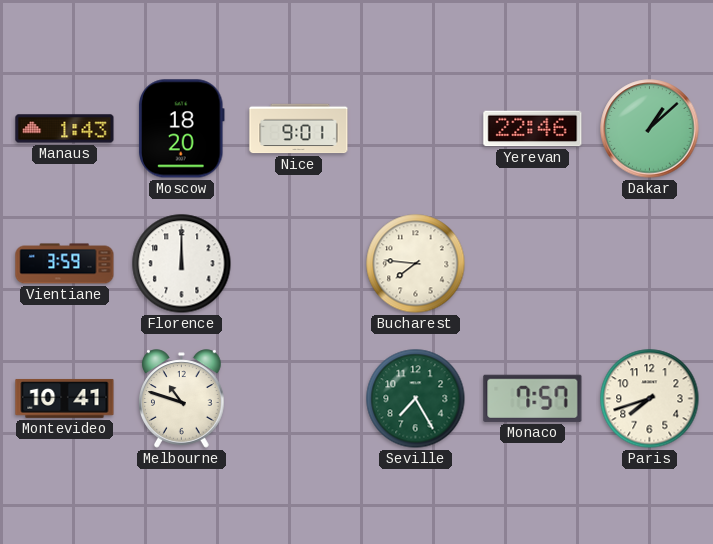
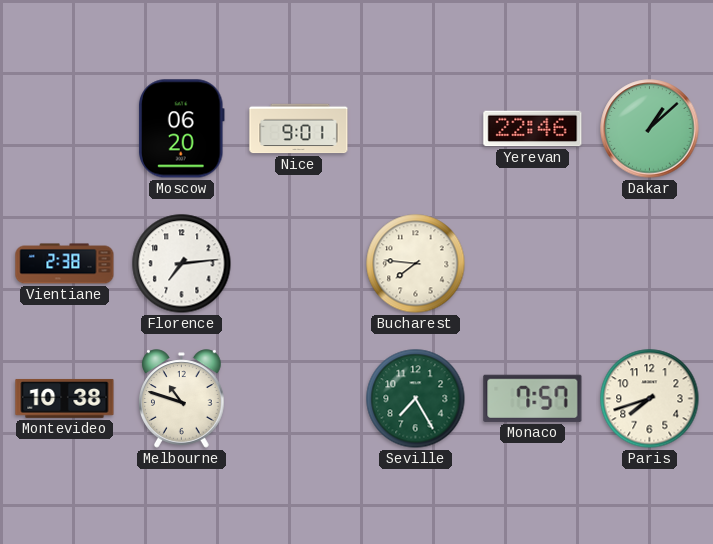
Manaus: 1:43 -> none
Moscow: 18:20 -> 06:20
Vientiane: 3:59 -> 2:38
Florence: 12:00 -> 7:14
Montevideo: 10:41 -> 10:38
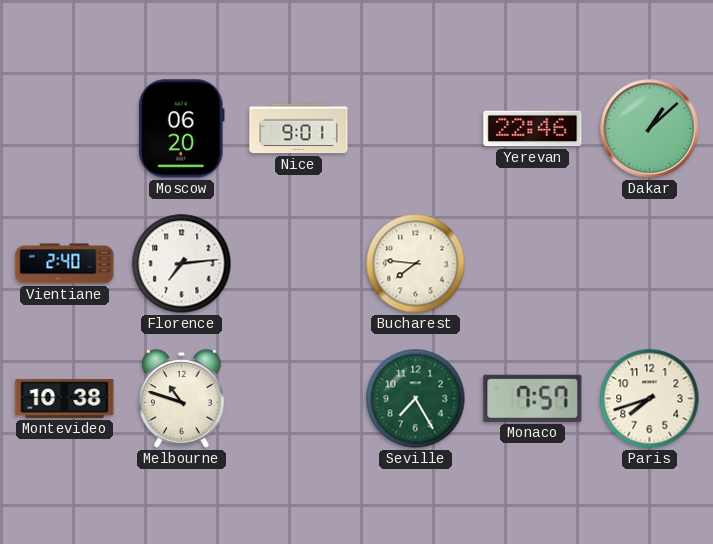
Vientiane: 2:38 -> 2:40
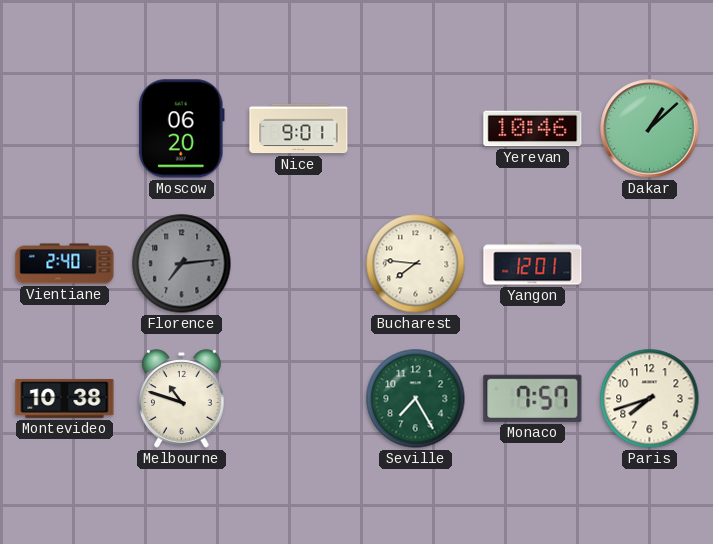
Yerevan: 22:46 -> 10:46
Florence dial: white -> grey
Yangon: none -> 12:01
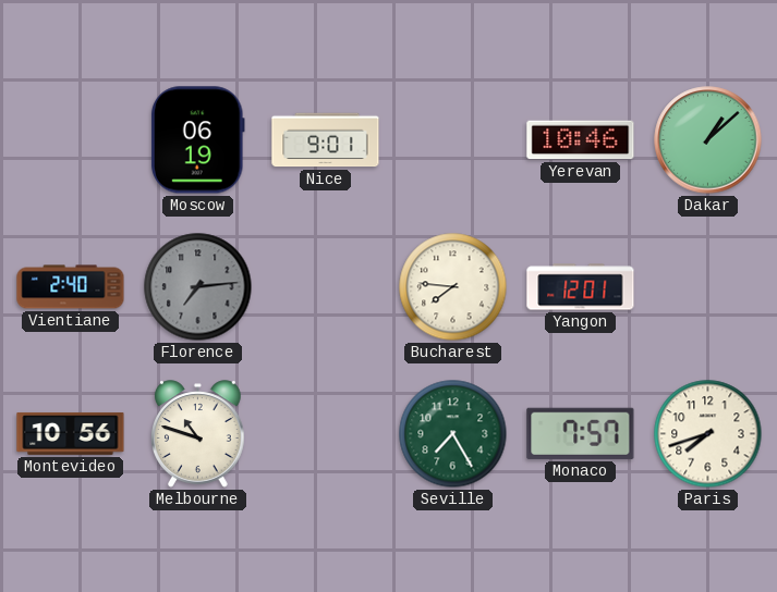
Moscow: 06:20 -> 06:19
Montevideo: 10:38 -> 10:56
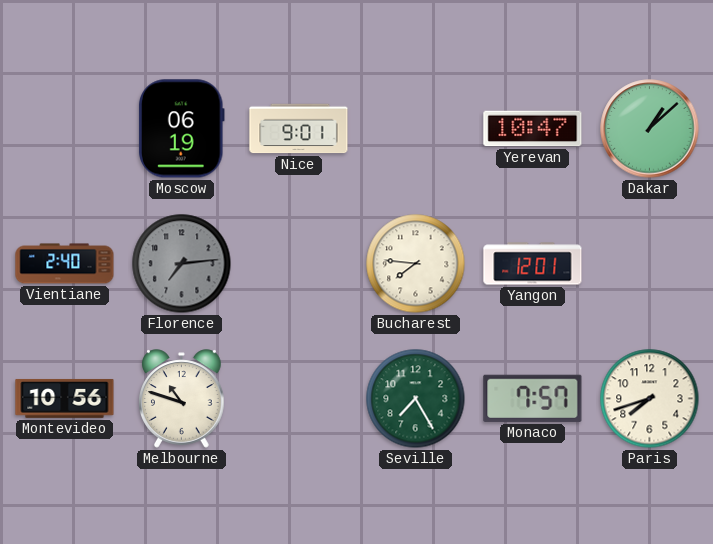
Yerevan: 10:46 -> 10:47
